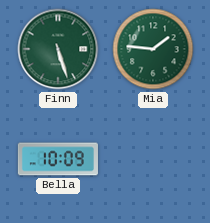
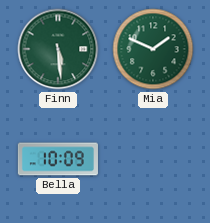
Finn: 5:27 -> 5:29
Mia: 1:46 -> 1:49
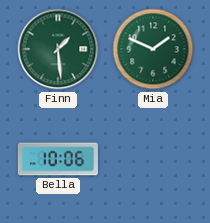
Finn: 5:29 -> 1:29
Bella: 10:09 -> 10:06
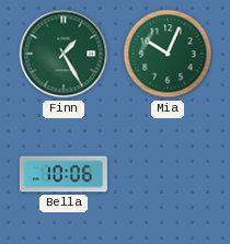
Finn: 1:29 -> 1:25
Mia: 1:49 -> 10:04
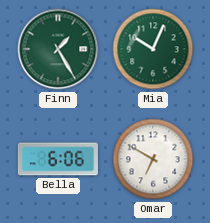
Bella: 10:06 -> 6:06
Omar: none -> 6:50
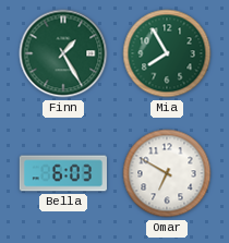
Mia: 10:04 -> 7:55
Bella: 6:06 -> 6:03
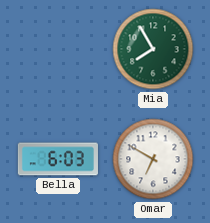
Finn: 1:25 -> none
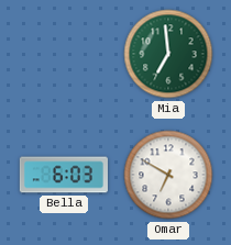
Mia: 7:55 -> 6:59
